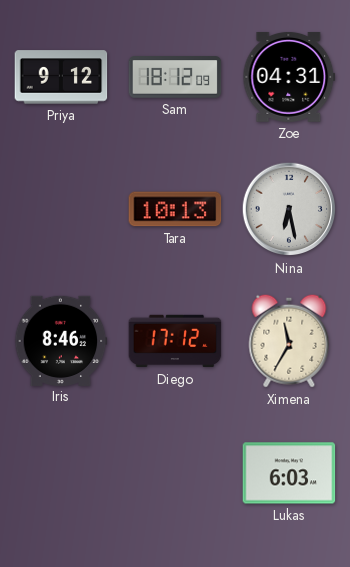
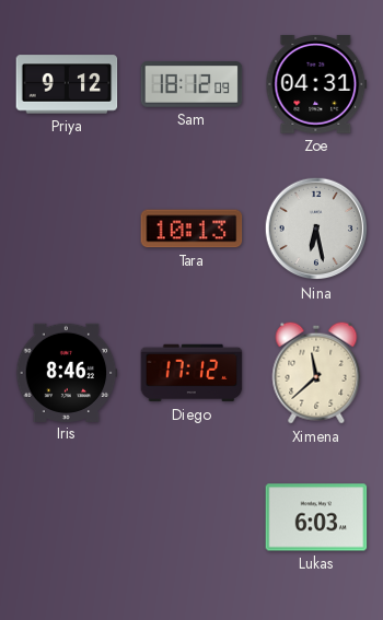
Ximena: 11:35 -> 11:38
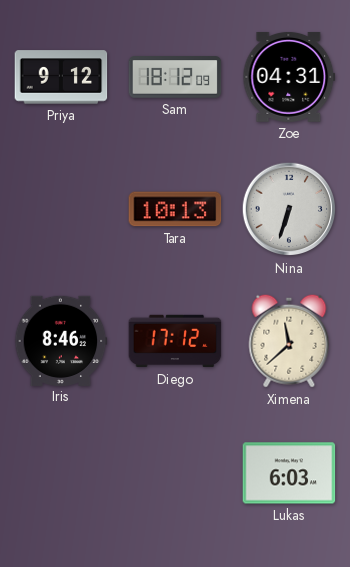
Nina: 6:28 -> 6:33
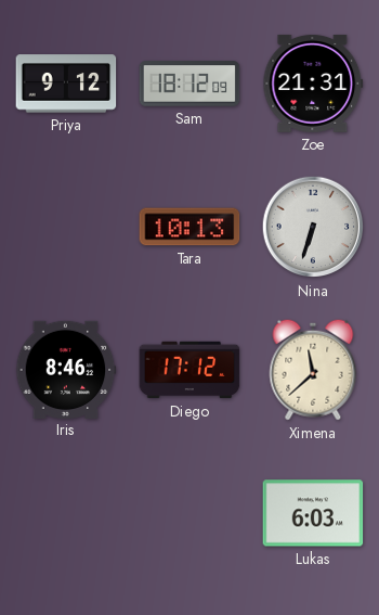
Zoe: 04:31 -> 21:31
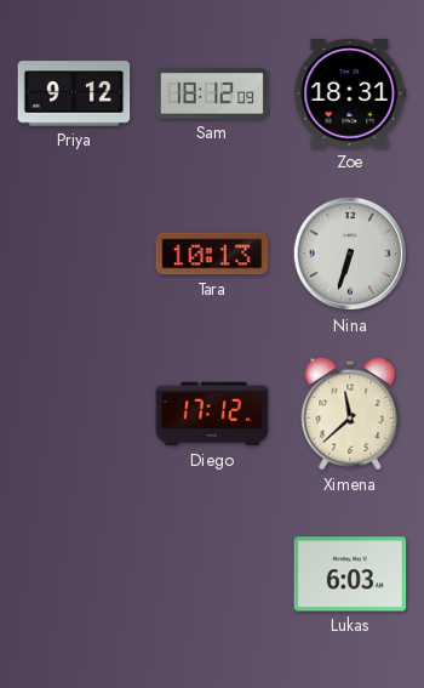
Zoe: 21:31 -> 18:31
Iris: 8:46 -> none
